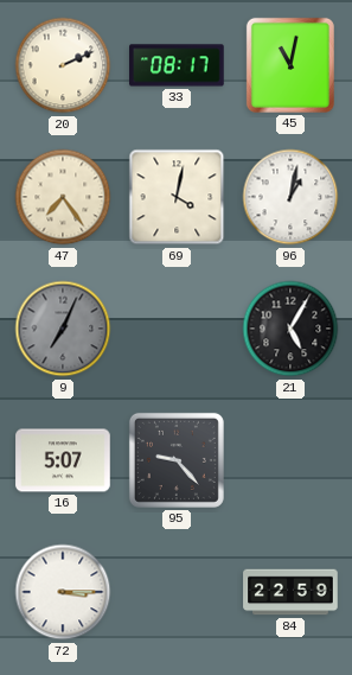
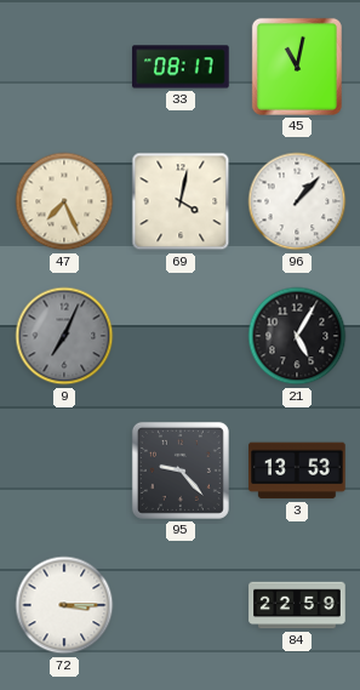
20: 2:11 -> none
47: 7:24 -> 7:26
96: 1:02 -> 1:07
16: 5:07 -> none
3: none -> 13:53
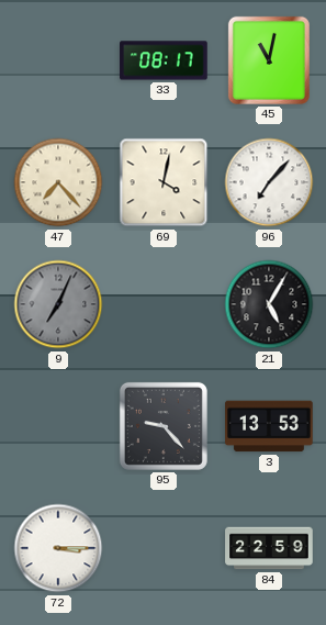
47: 7:26 -> 7:23
96: 1:07 -> 7:07
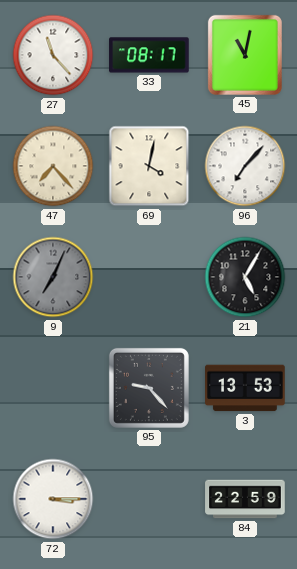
27: none -> 11:23
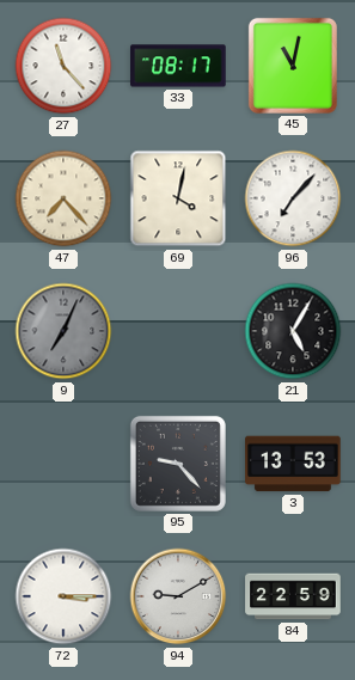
94: none -> 9:10
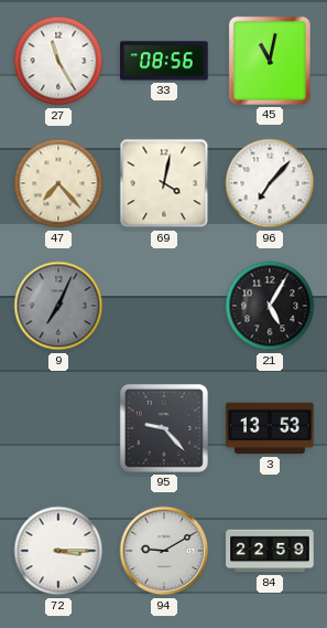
27: 11:23 -> 11:25
33: 08:17 -> 08:56
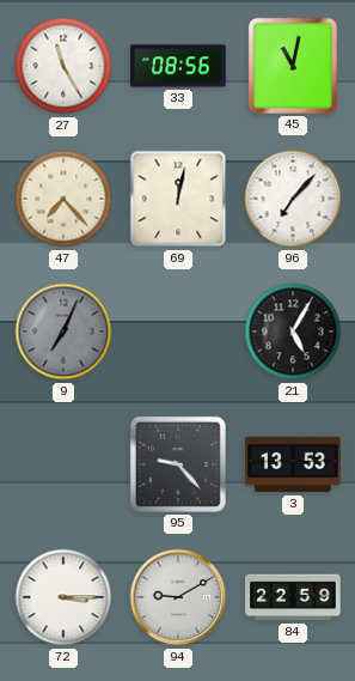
69: 4:02 -> 12:02
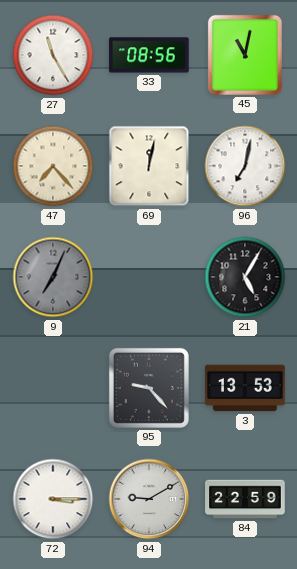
96: 7:07 -> 7:02
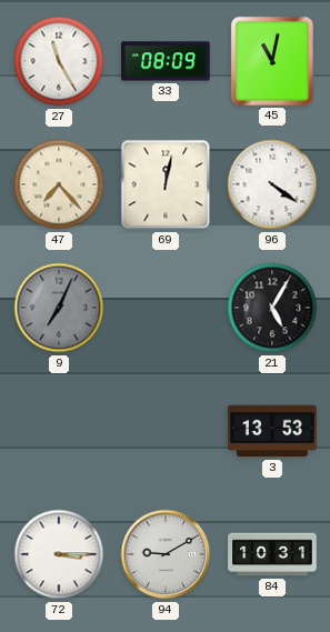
33: 08:56 -> 08:09
96: 7:02 -> 4:21
95: 9:23 -> none
84: 22:59 -> 10:31
